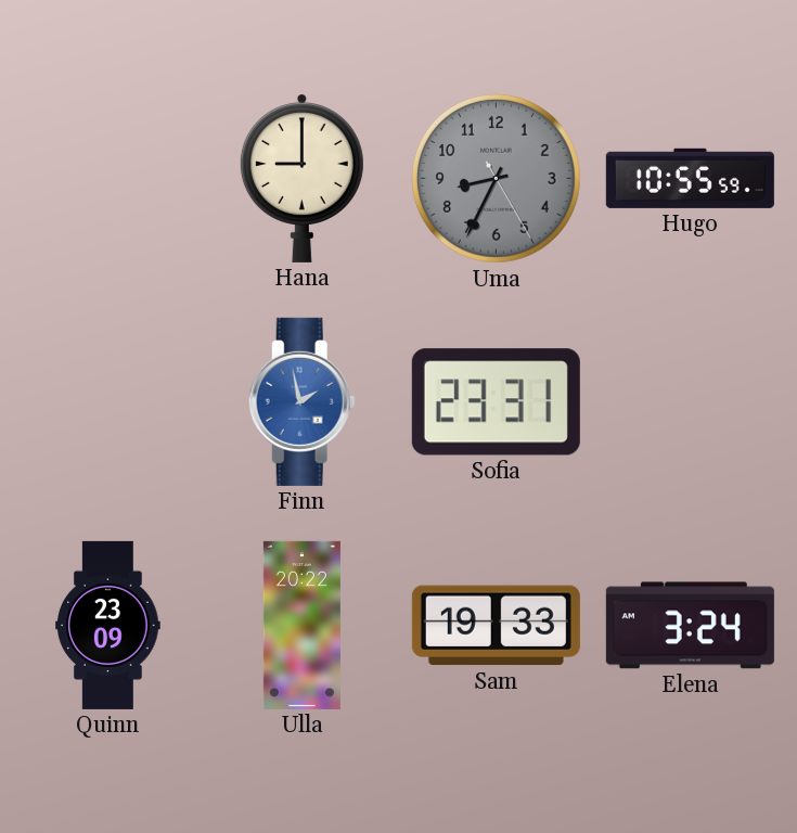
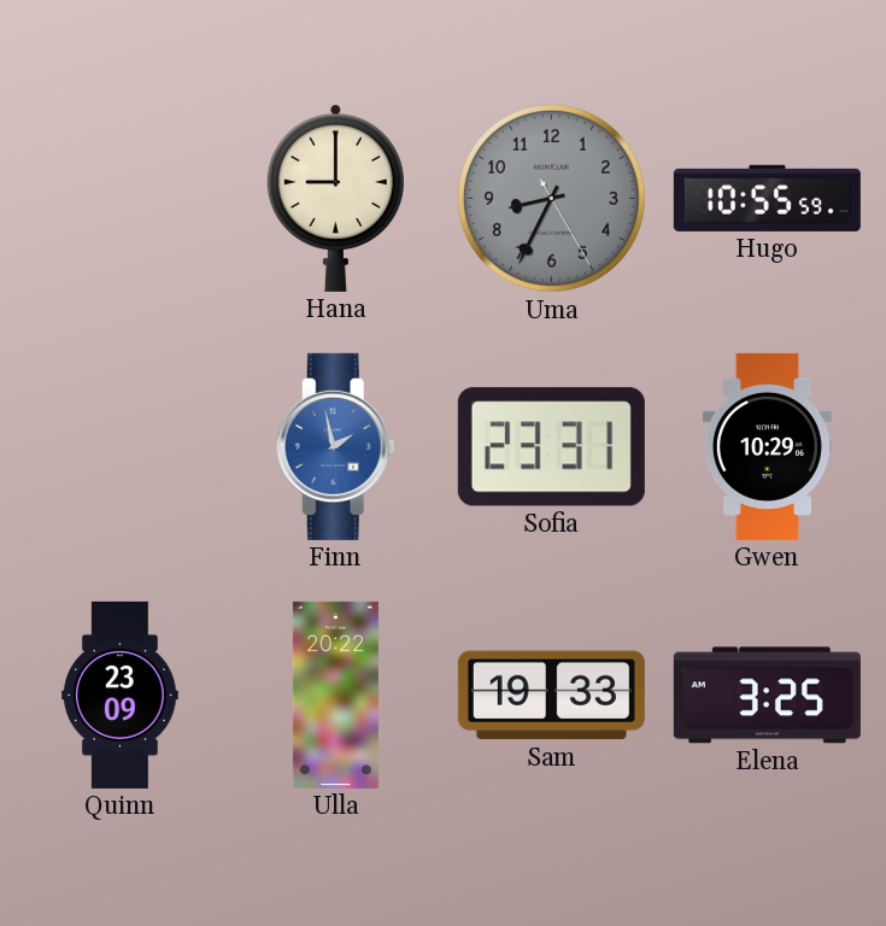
Gwen: none -> 10:29
Elena: 3:24 -> 3:25
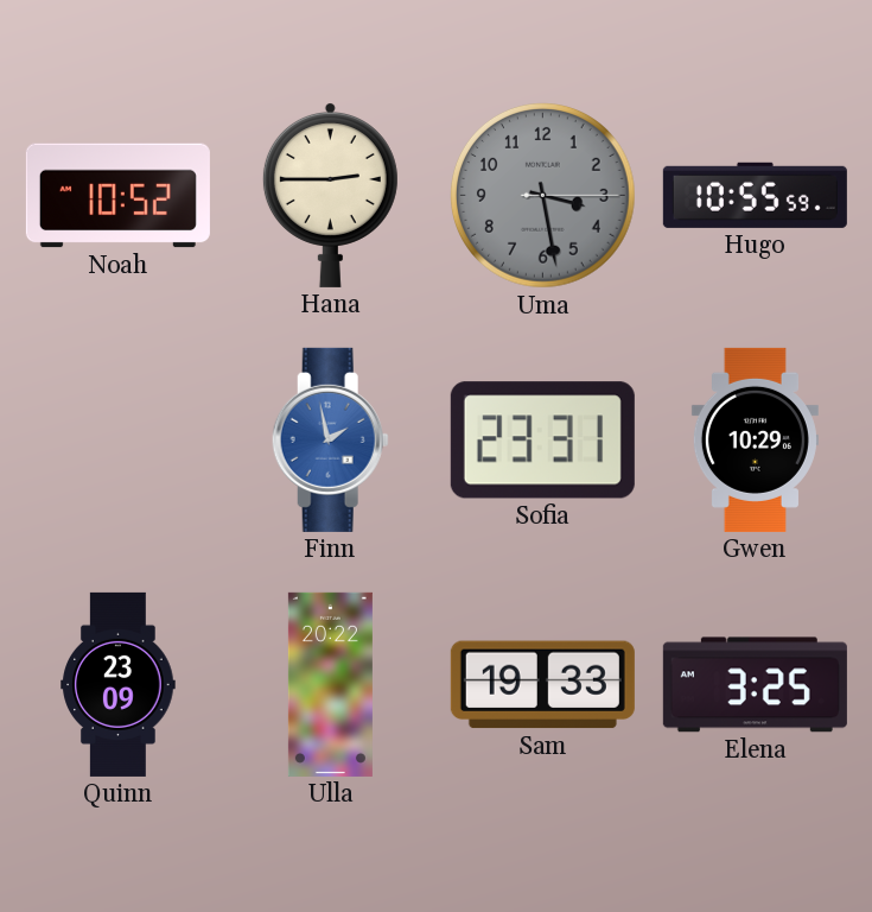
Noah: none -> 10:52
Hana: 9:00 -> 2:45
Uma: 8:34 -> 3:28
